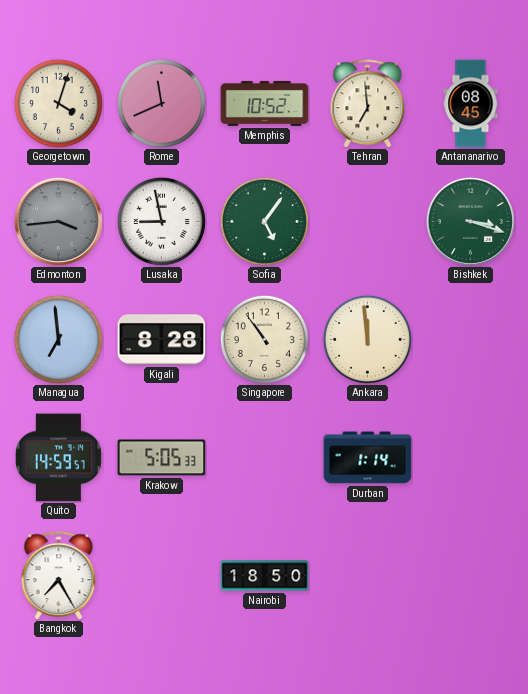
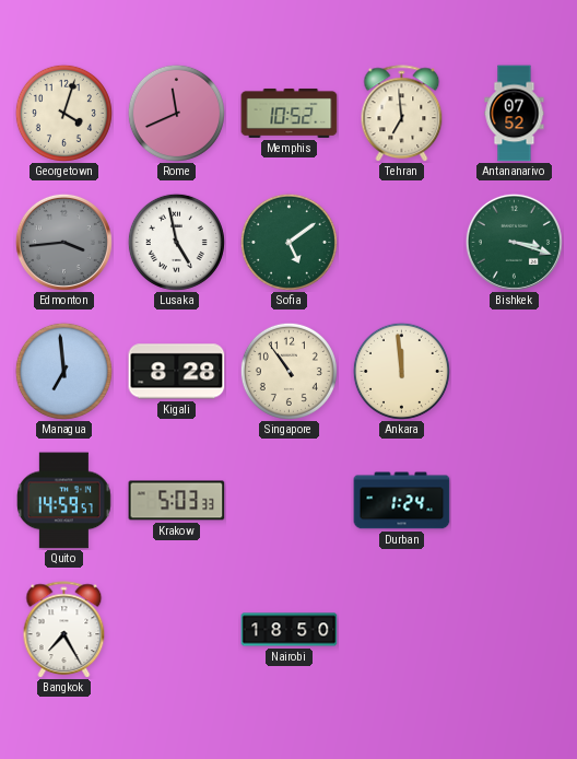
Antananarivo: 08:45 -> 07:52
Lusaka: 8:58 -> 4:58
Sofia: 5:06 -> 5:09
Krakow: 5:05 -> 5:03
Durban: 1:14 -> 1:24
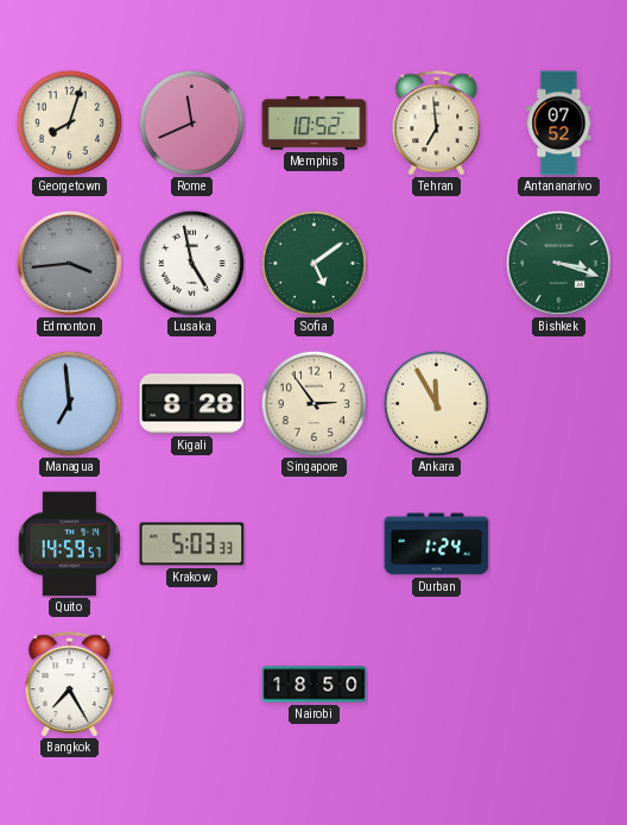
Georgetown: 4:03 -> 8:03
Singapore: 10:54 -> 2:54
Ankara: 11:59 -> 11:55
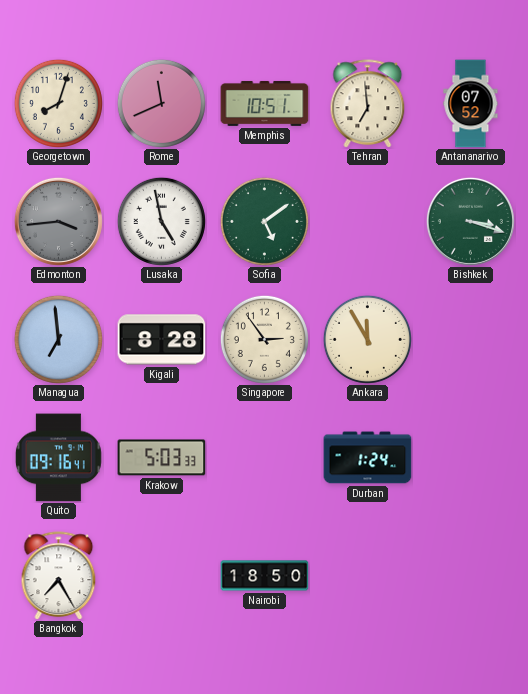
Memphis: 10:52 -> 10:51
Quito: 14:59 -> 09:16
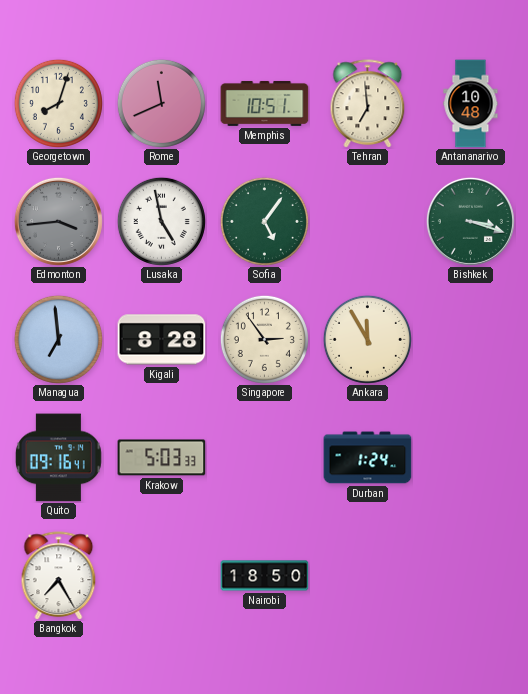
Antananarivo: 07:52 -> 10:48
Sofia: 5:09 -> 5:06
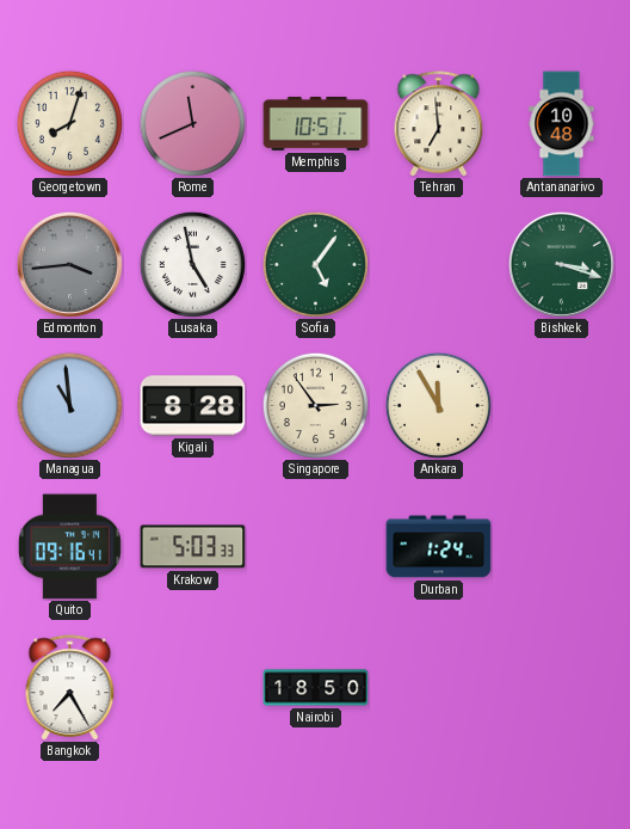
Managua: 6:59 -> 10:59
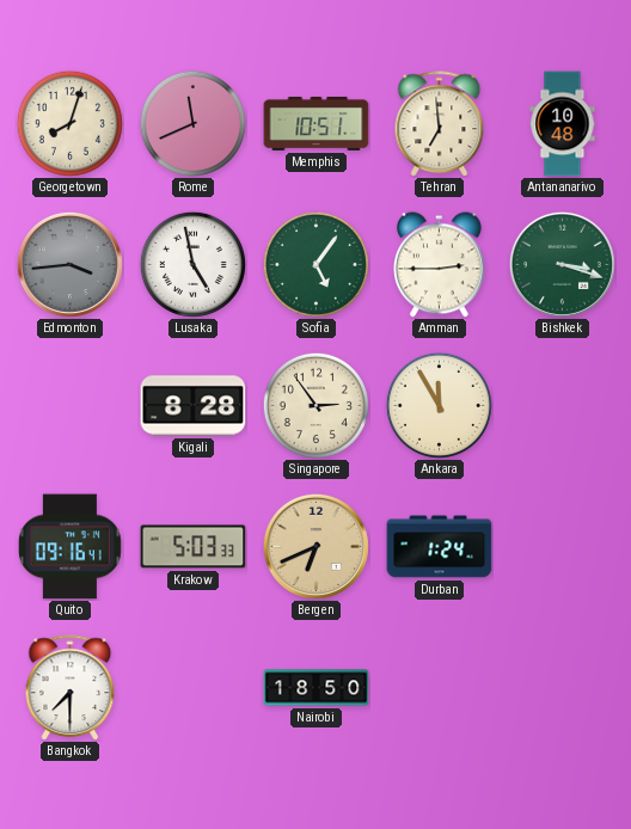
Amman: none -> 2:45
Managua: 10:59 -> none
Bergen: none -> 6:41
Bangkok: 7:25 -> 7:30
